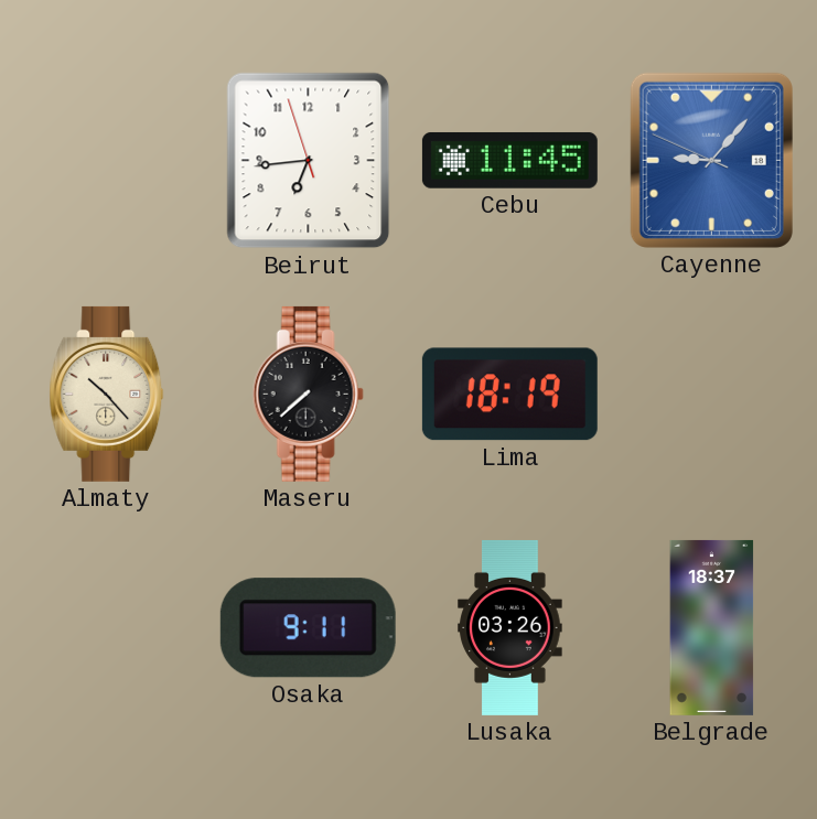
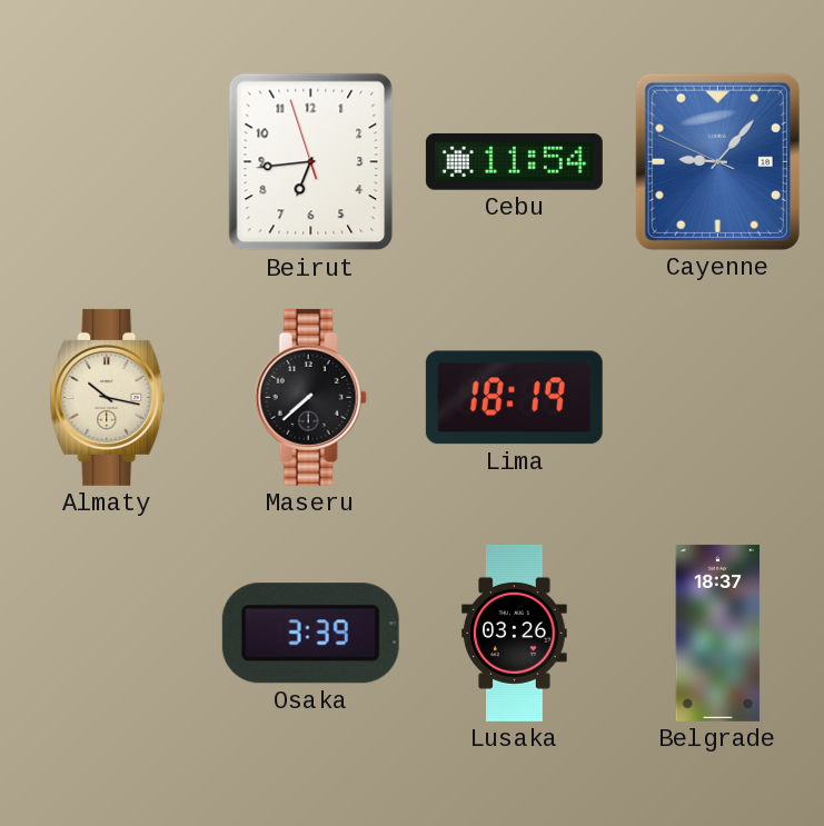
Cebu: 11:45 -> 11:54
Almaty: 10:23 -> 10:17
Osaka: 9:11 -> 3:39
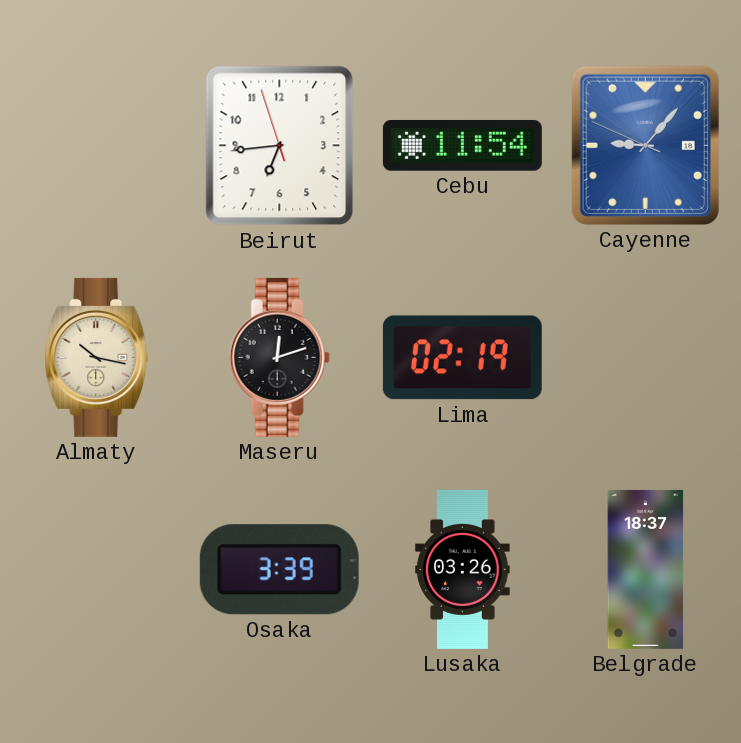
Maseru: 7:38 -> 12:12
Lima: 18:19 -> 02:19
